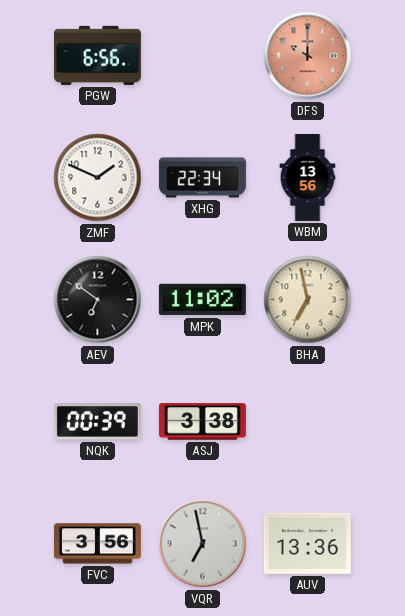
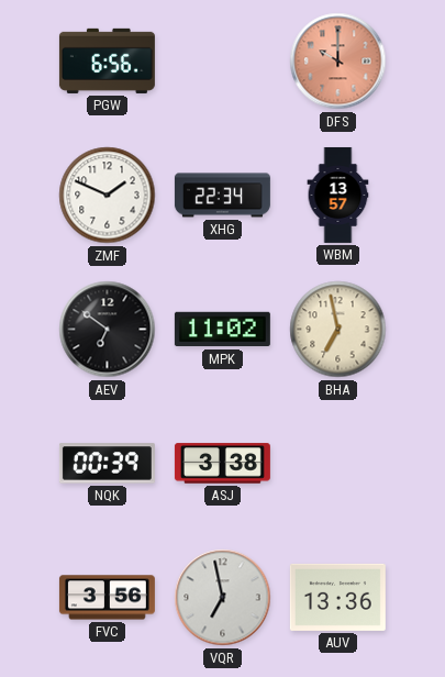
WBM: 13:56 -> 13:57
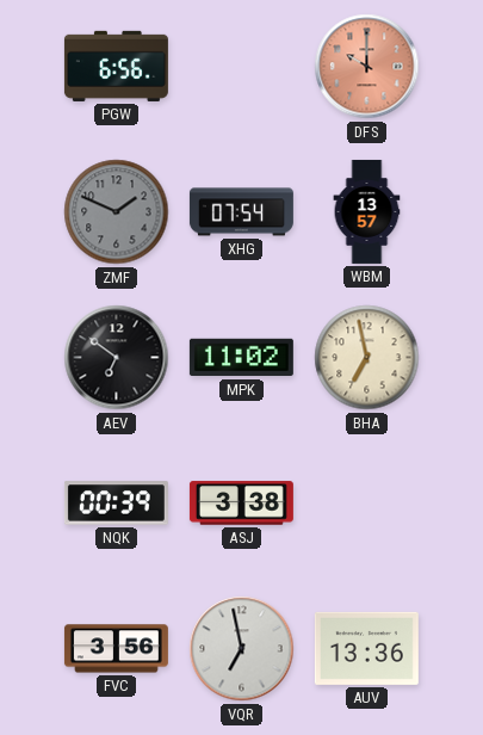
ZMF dial: white -> grey
XHG: 22:34 -> 07:54
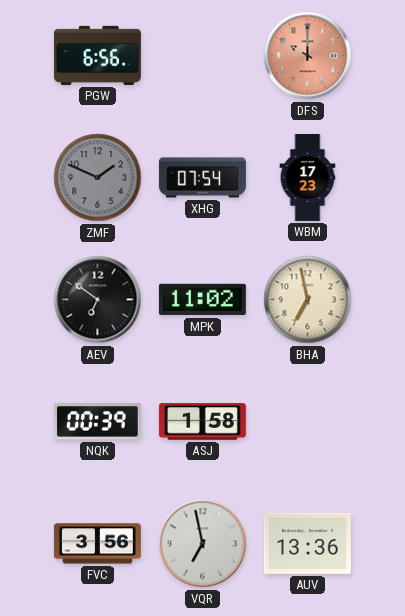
WBM: 13:57 -> 17:23
ASJ: 3:38 -> 1:58
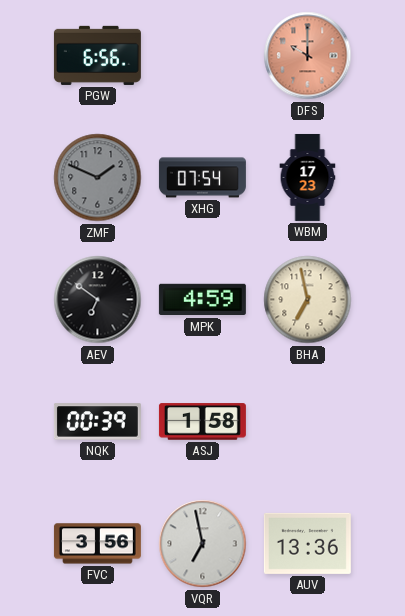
MPK: 11:02 -> 4:59
